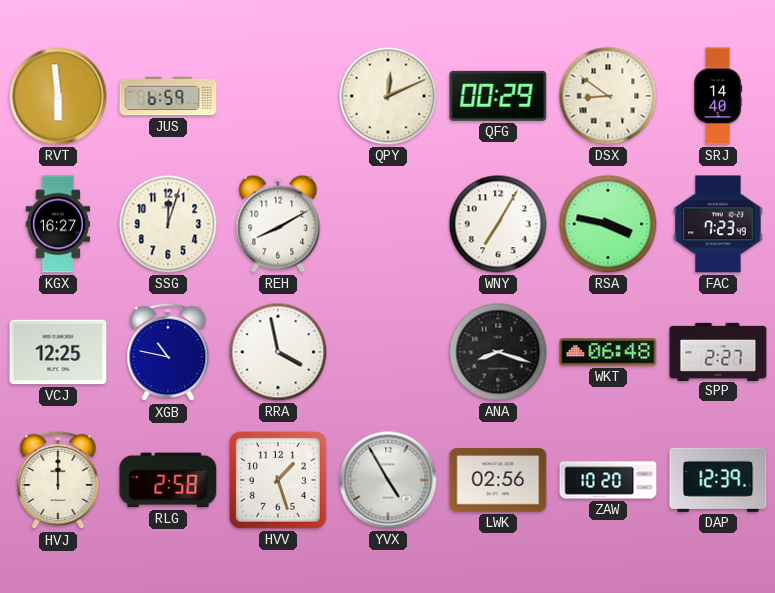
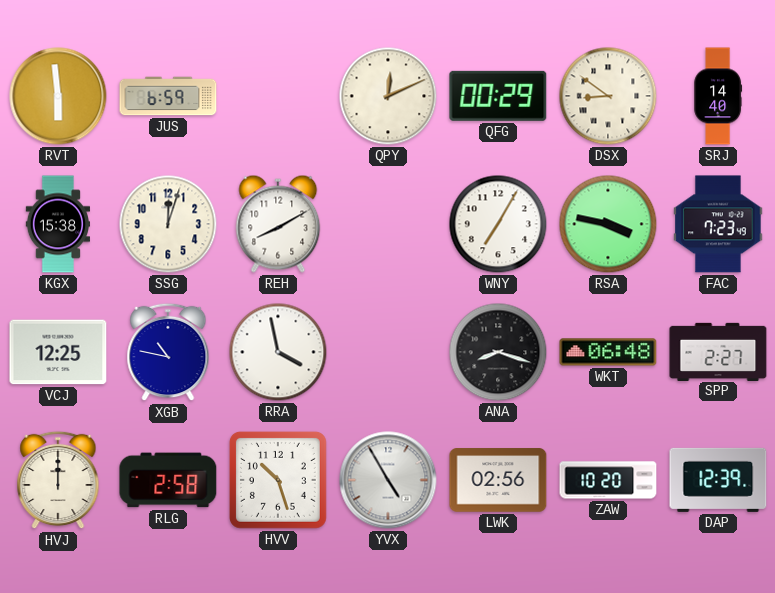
KGX: 16:27 -> 15:38
HVV: 1:27 -> 10:27
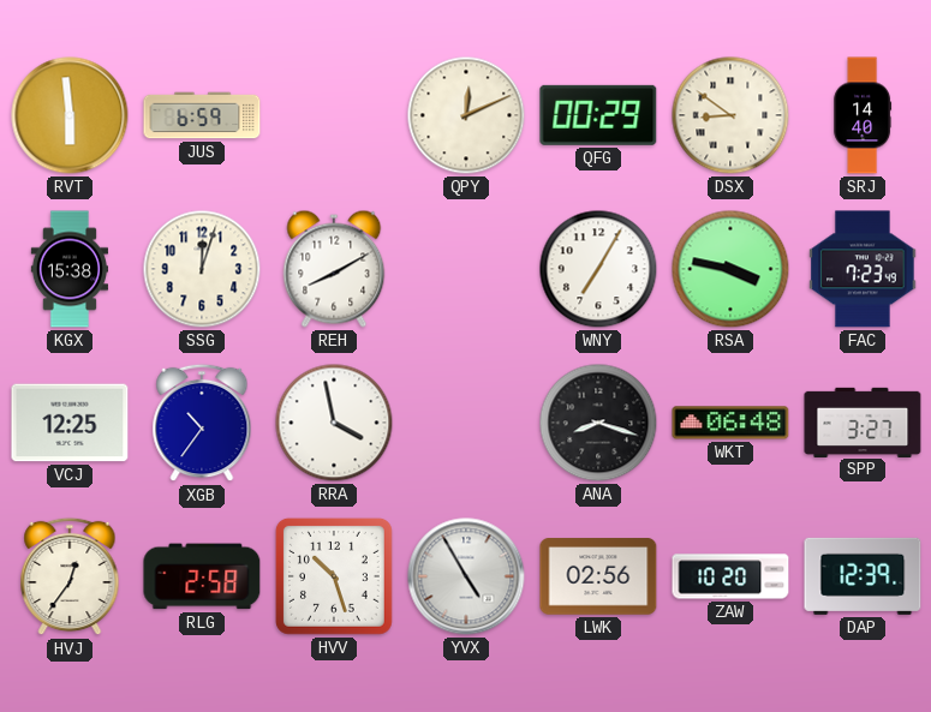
XGB: 10:47 -> 10:36
SPP: 2:27 -> 3:27
HVJ: 12:00 -> 12:36
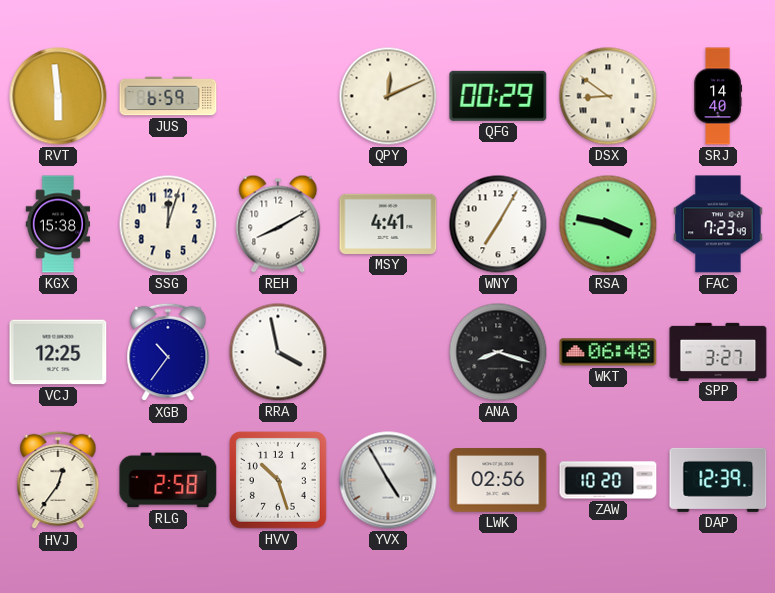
MSY: none -> 4:41
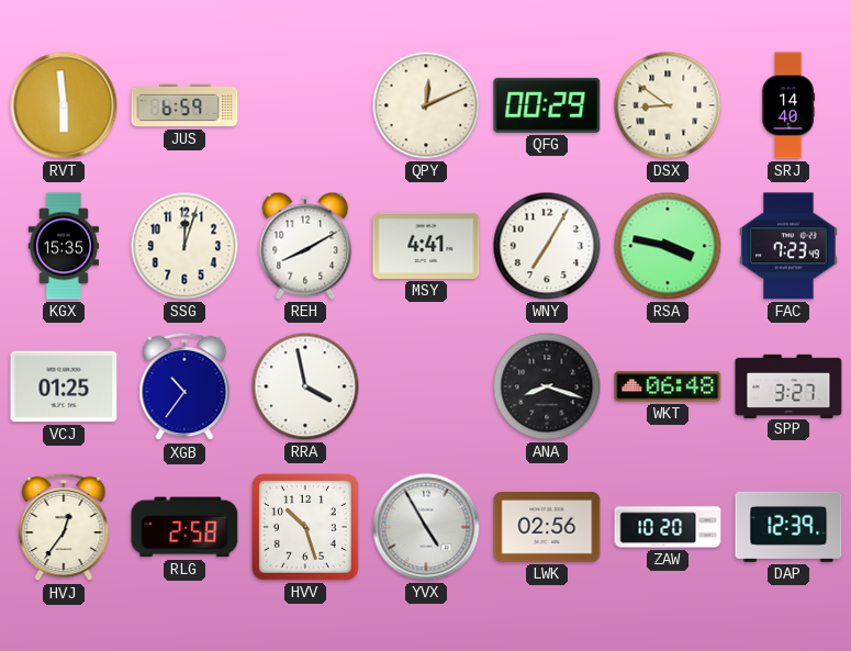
KGX: 15:38 -> 15:35
VCJ: 12:25 -> 01:25
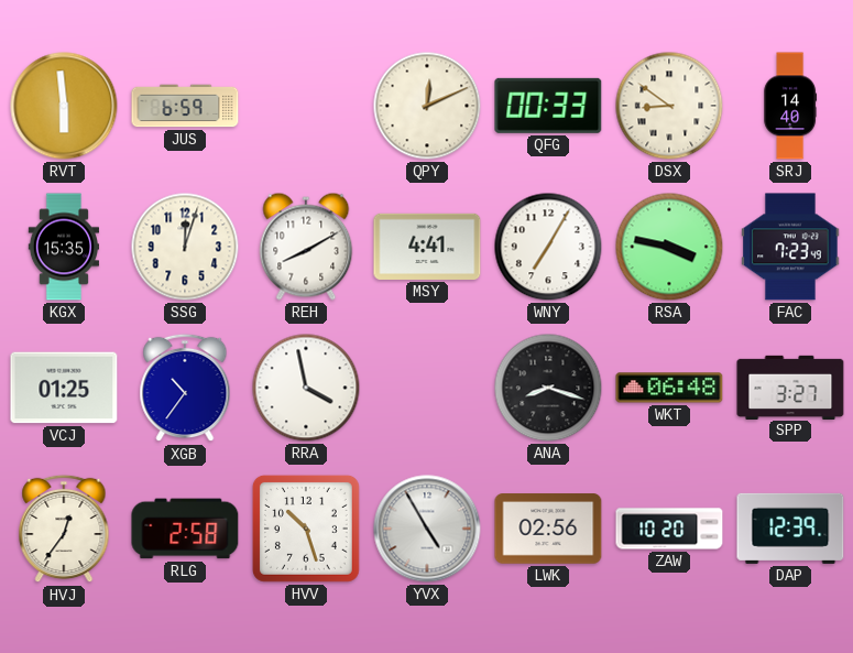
QFG: 00:29 -> 00:33
